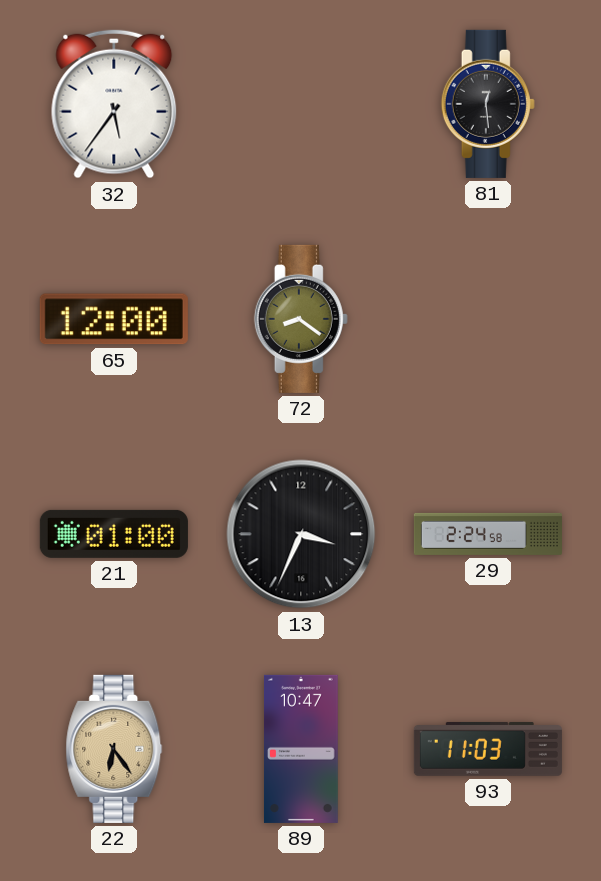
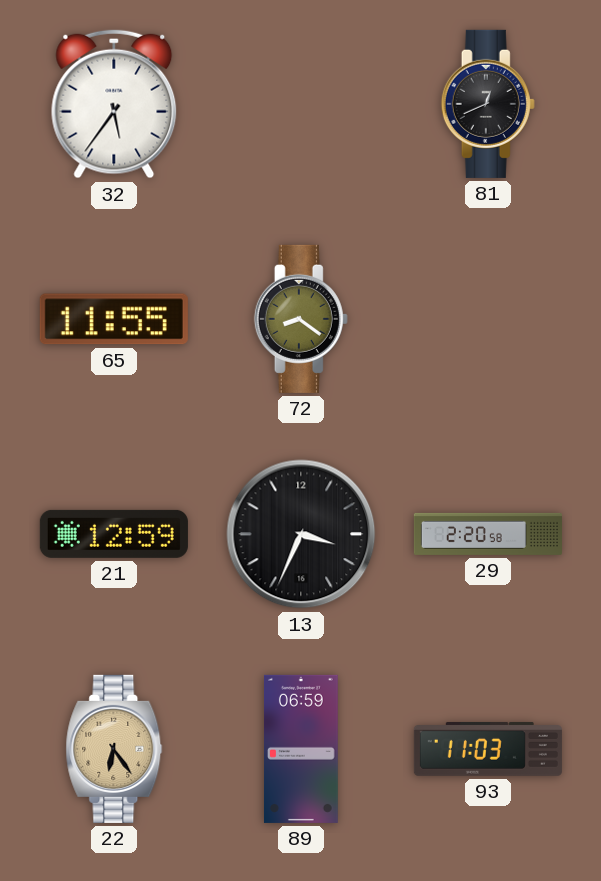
81: 12:29 -> 12:41
65: 12:00 -> 11:55
21: 01:00 -> 12:59
29: 2:24 -> 2:20
89: 10:47 -> 06:59
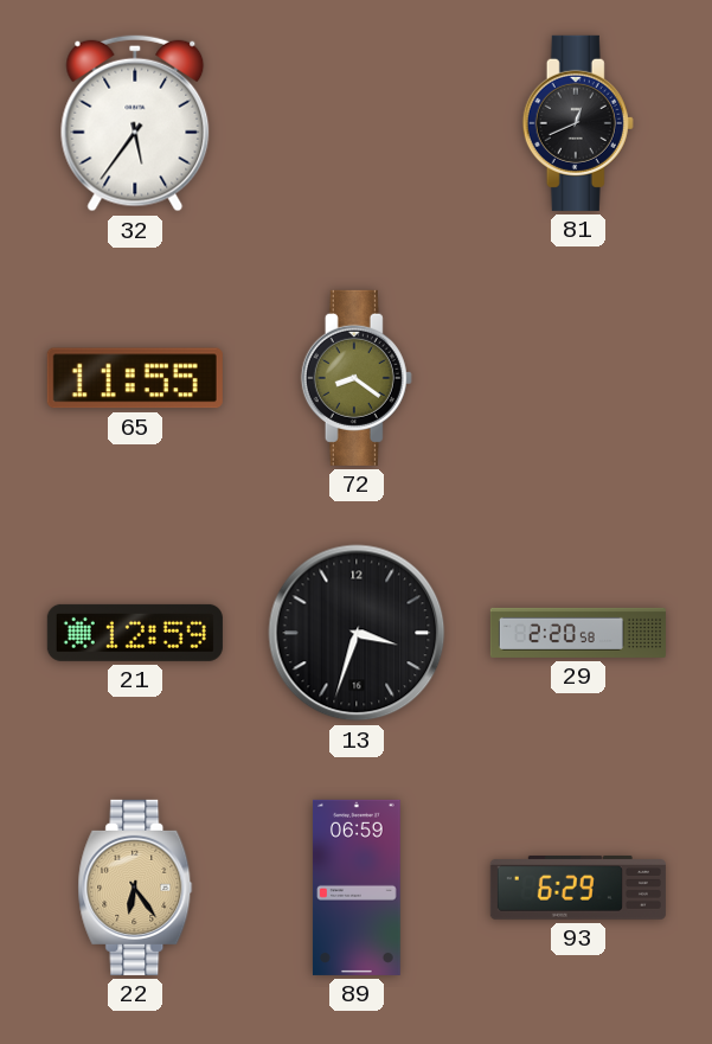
13: 3:34 -> 3:33
93: 11:03 -> 6:29
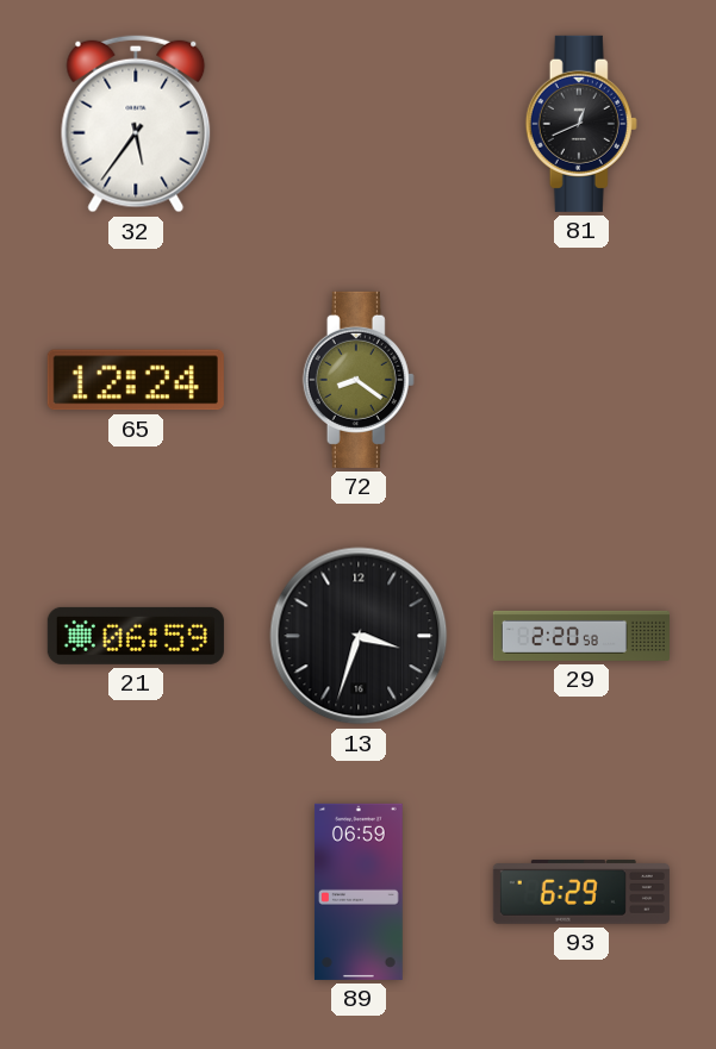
65: 11:55 -> 12:24
21: 12:59 -> 06:59
22: 6:24 -> none
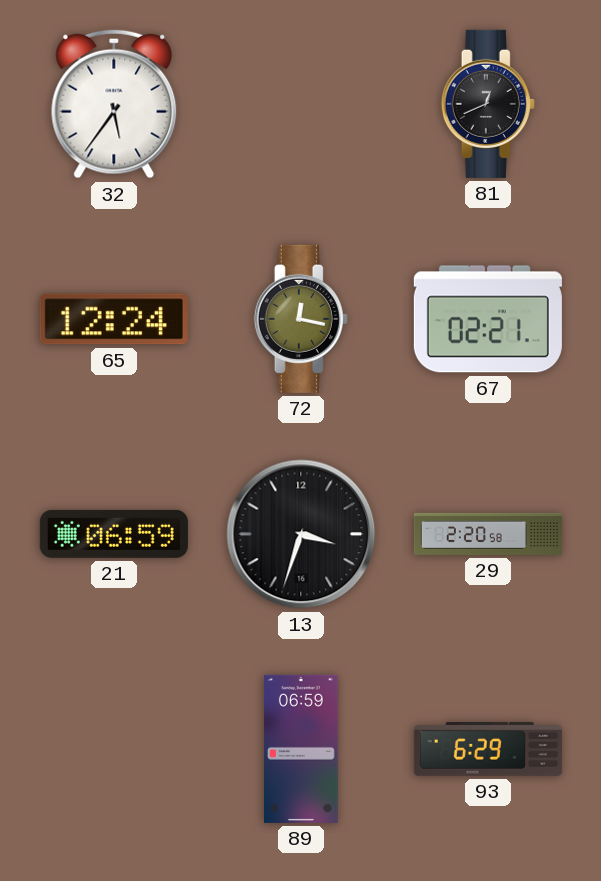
72: 8:21 -> 12:17
67: none -> 02:21
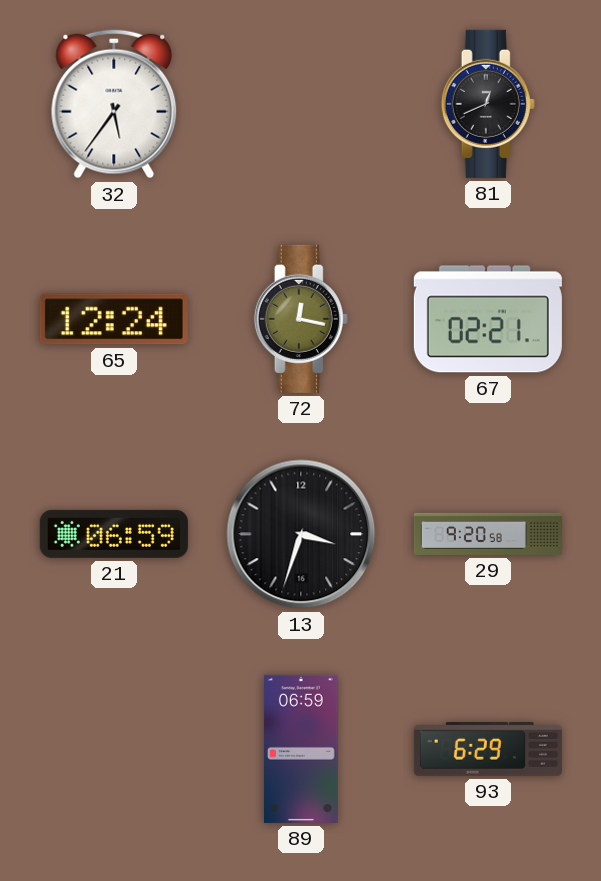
29: 2:20 -> 9:20
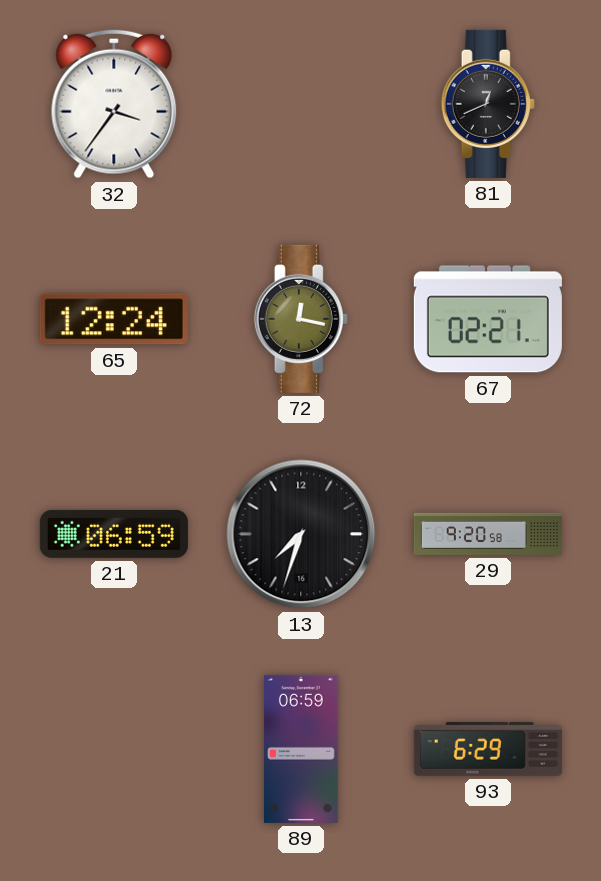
32: 5:36 -> 3:36
13: 3:33 -> 7:33
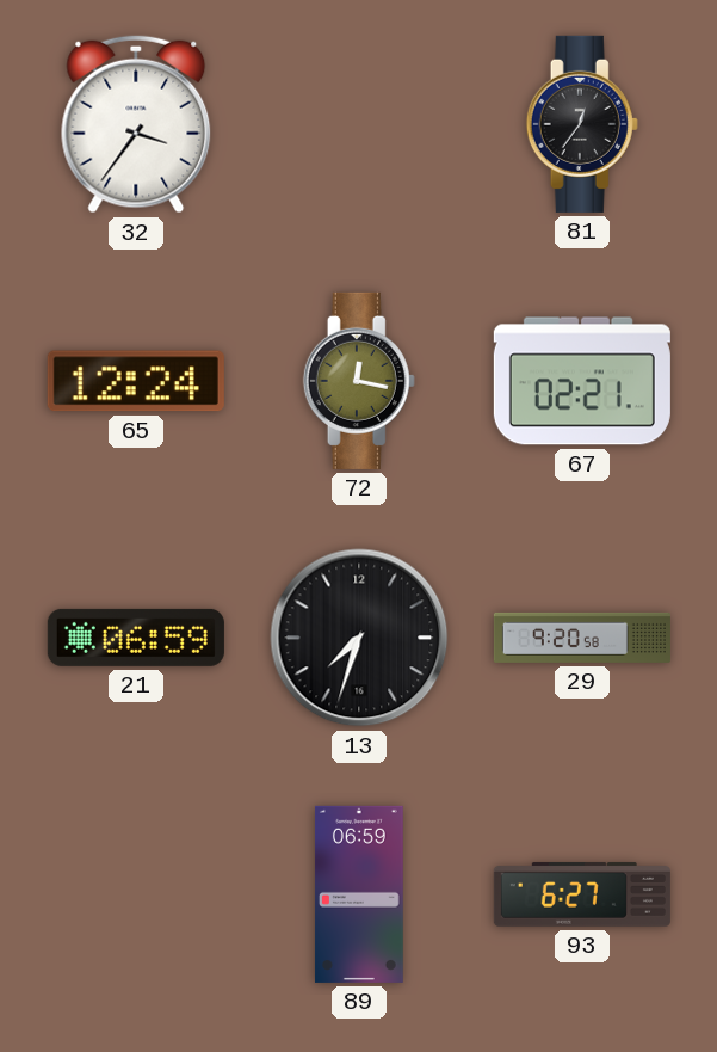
81: 12:41 -> 12:36
93: 6:29 -> 6:27
